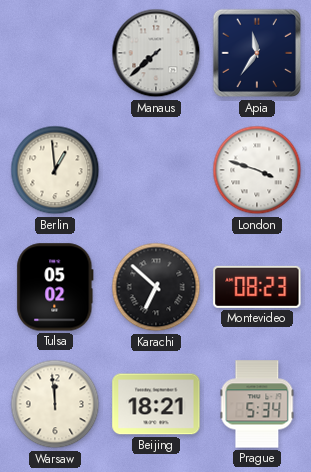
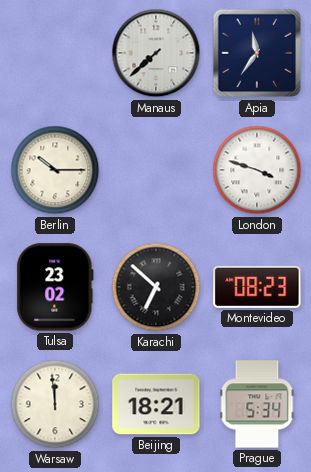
Berlin: 12:59 -> 10:15
Tulsa: 05:02 -> 23:02
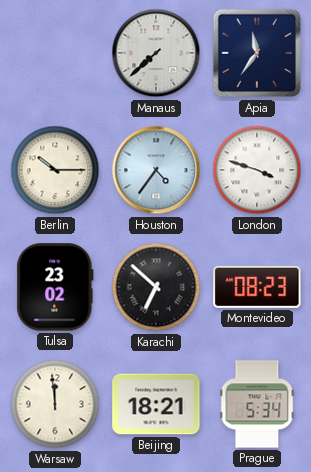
Houston: none -> 4:36
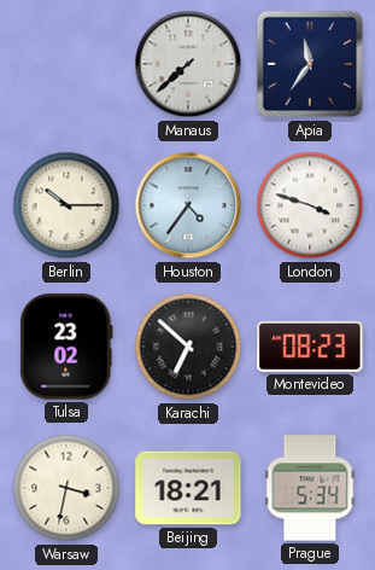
Warsaw: 11:59 -> 3:32
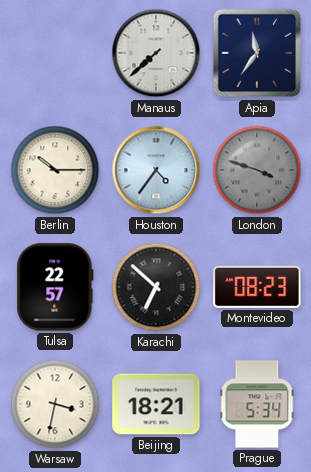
London dial: white -> grey
Tulsa: 23:02 -> 22:57
